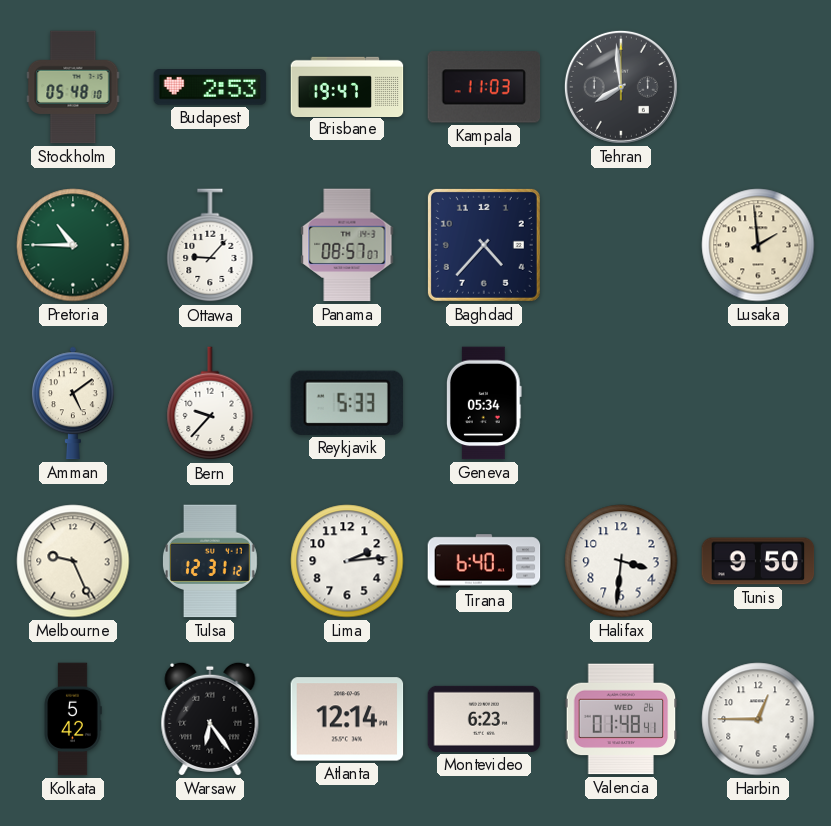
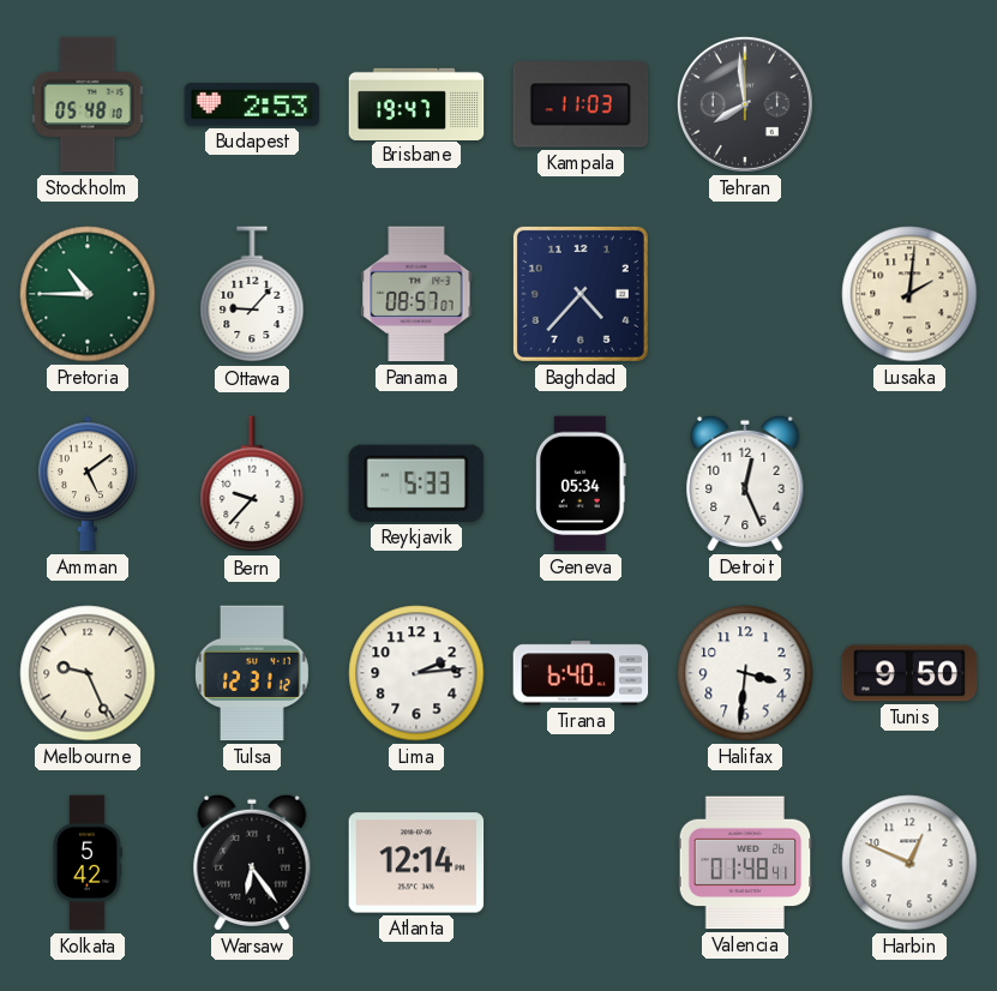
Lusaka: 1:59 -> 2:01
Detroit: none -> 12:26
Montevideo: 6:23 -> none
Harbin: 12:45 -> 12:49
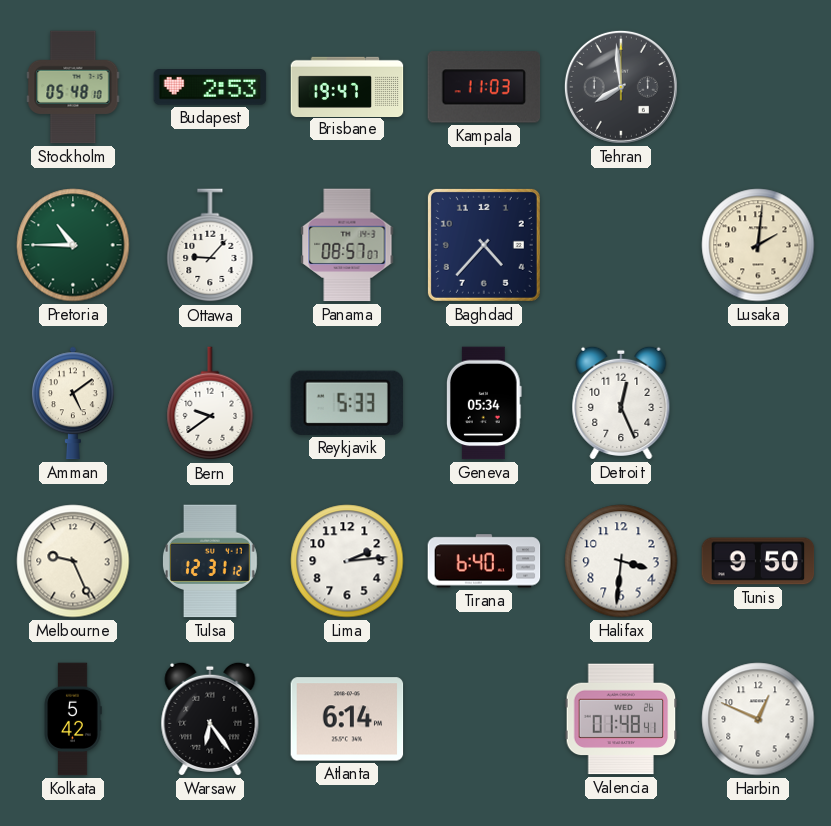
Bern: 9:37 -> 9:39
Atlanta: 12:14 -> 6:14
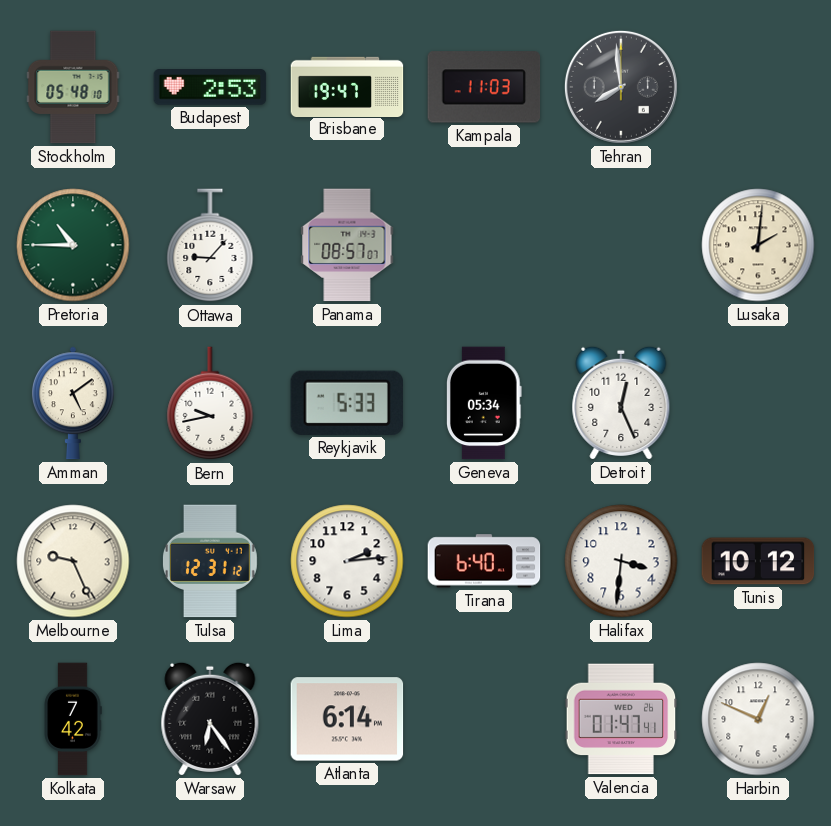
Baghdad: 4:37 -> none
Bern: 9:39 -> 9:43
Tunis: 9:50 -> 10:12
Kolkata: 5:42 -> 7:42
Valencia: 01:48 -> 01:47
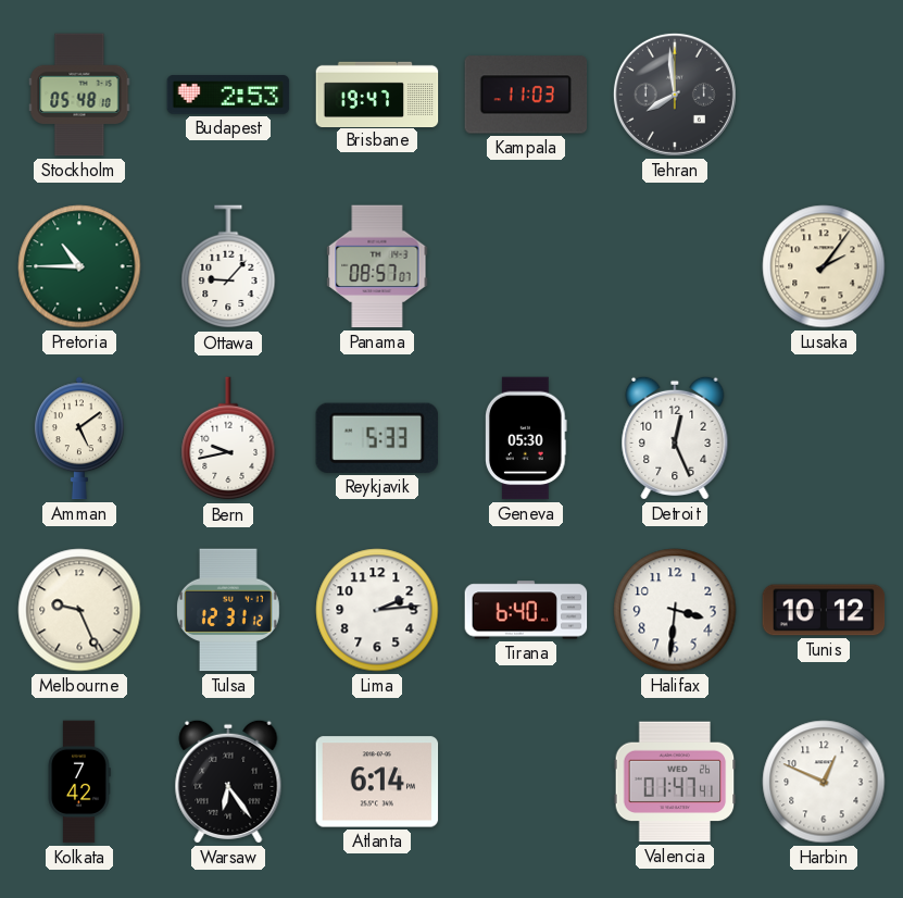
Lusaka: 2:01 -> 2:06
Geneva: 05:34 -> 05:30
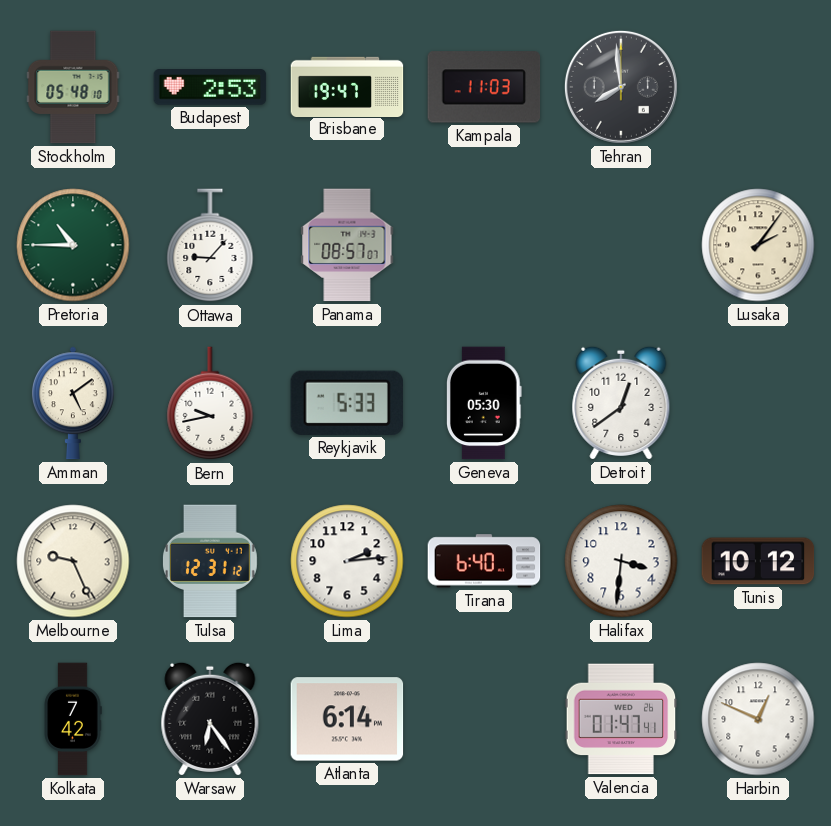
Detroit: 12:26 -> 12:39
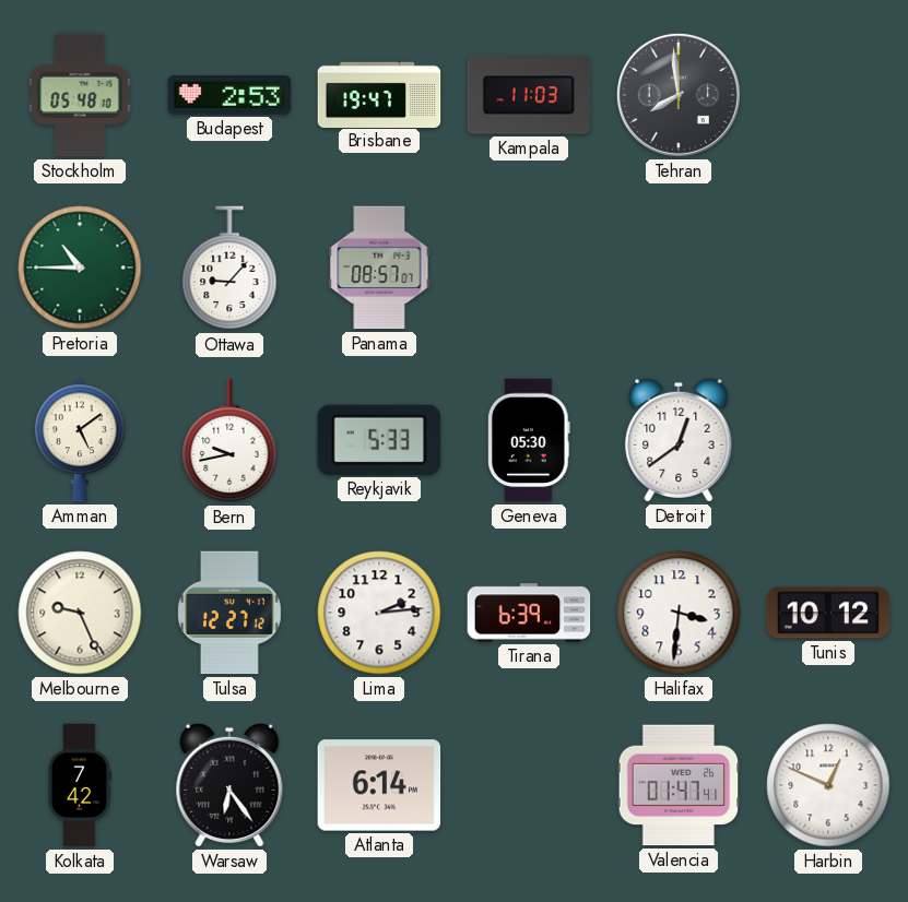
Lusaka: 2:06 -> none
Tulsa: 12:31 -> 12:27
Tirana: 6:40 -> 6:39
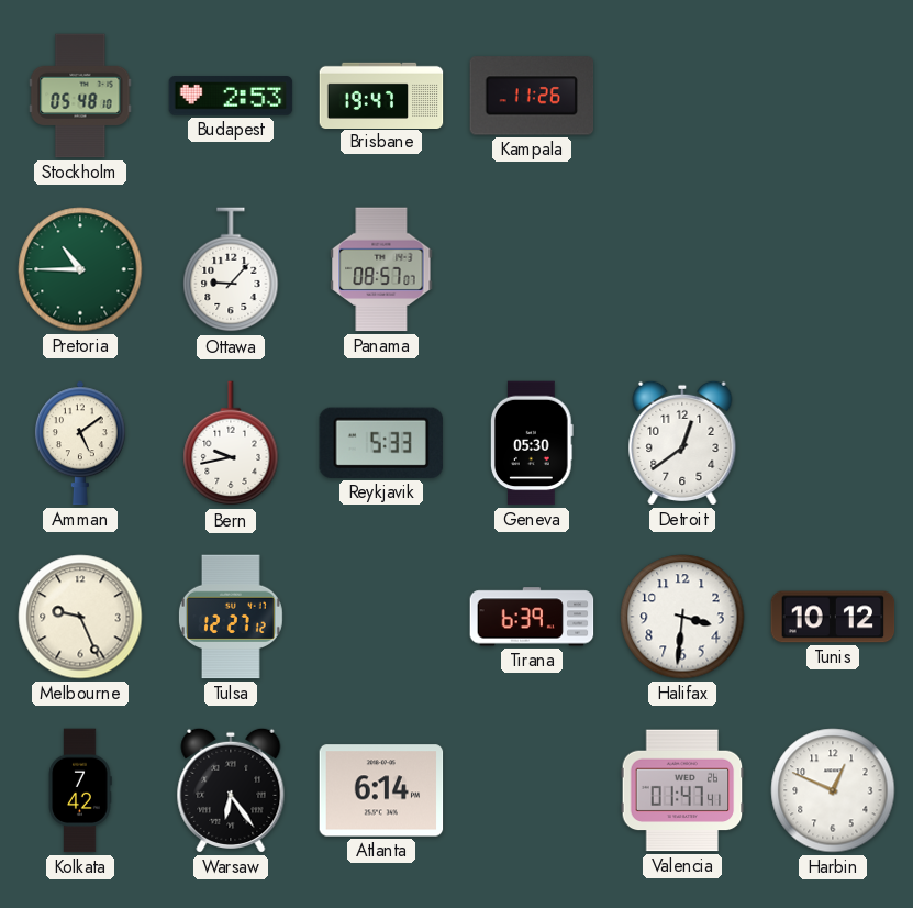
Kampala: 11:03 -> 11:26
Tehran: 7:59 -> none
Lima: 2:14 -> none
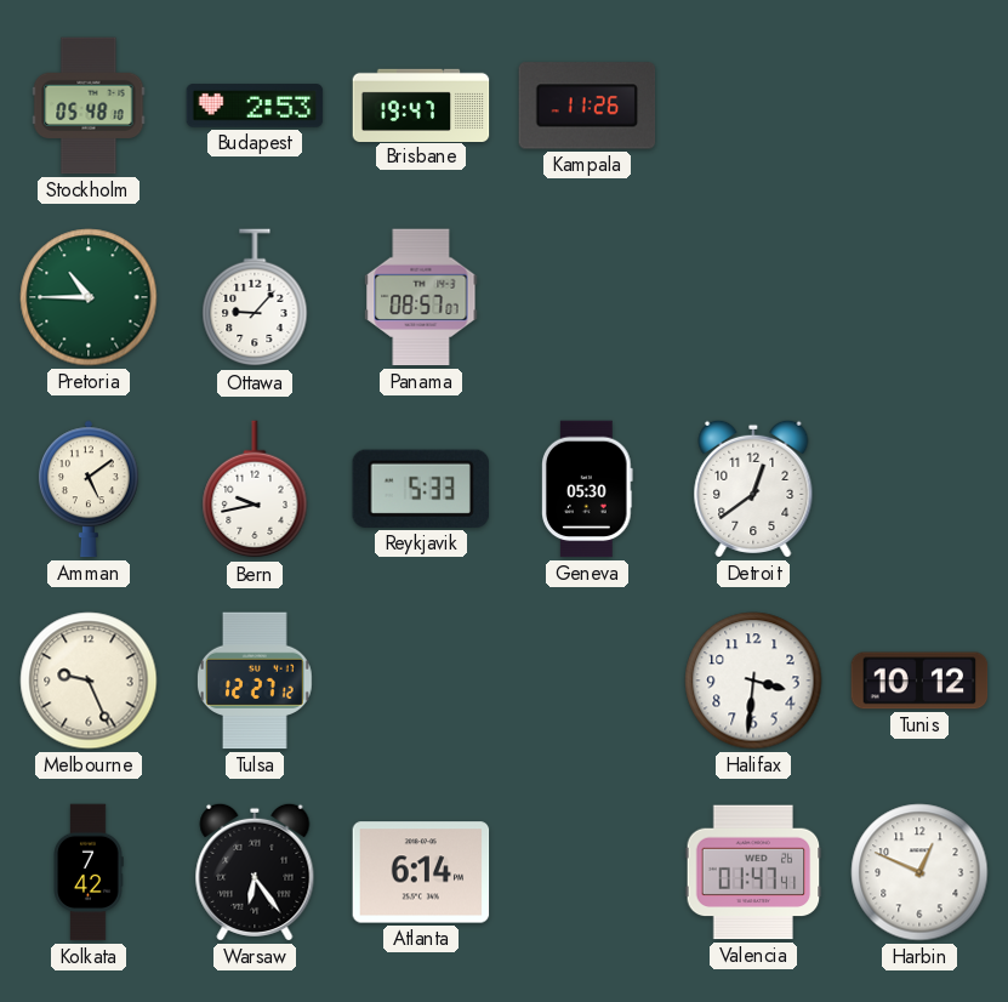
Tirana: 6:39 -> none
